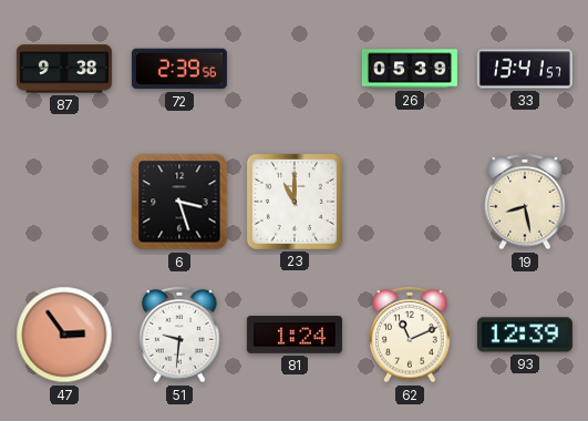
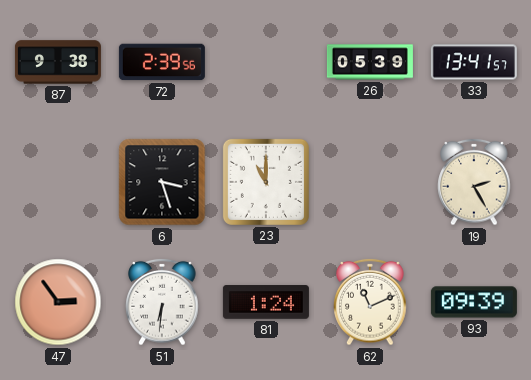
19: 8:28 -> 2:25
51: 9:31 -> 6:31
93: 12:39 -> 09:39
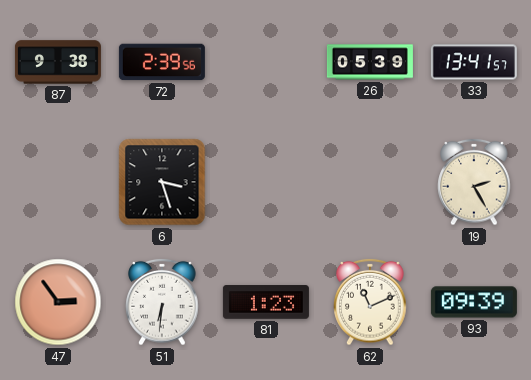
23: 11:00 -> none
81: 1:24 -> 1:23
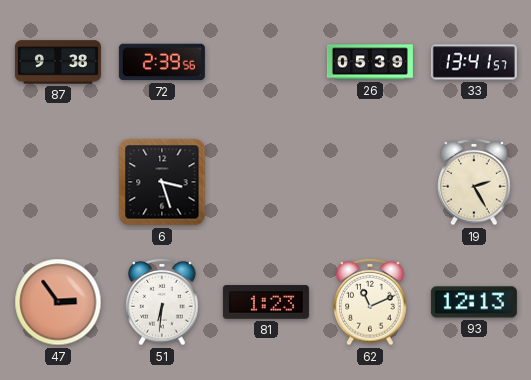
93: 09:39 -> 12:13
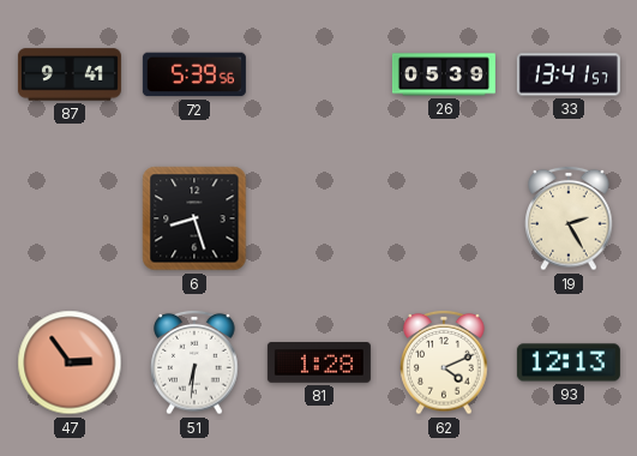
87: 9:38 -> 9:41
72: 2:39 -> 5:39
6: 3:27 -> 8:27
81: 1:23 -> 1:28
62: 11:11 -> 4:11
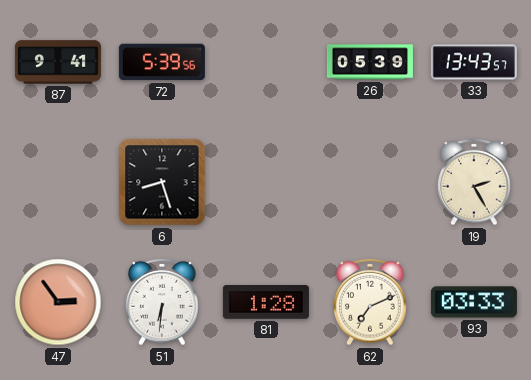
33: 13:41 -> 13:43
62: 4:11 -> 7:11
93: 12:13 -> 03:33
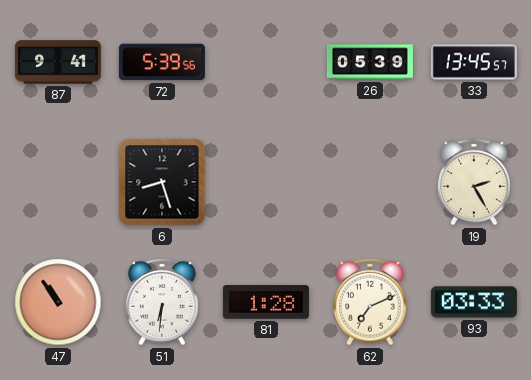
33: 13:43 -> 13:45
47: 2:54 -> 10:54
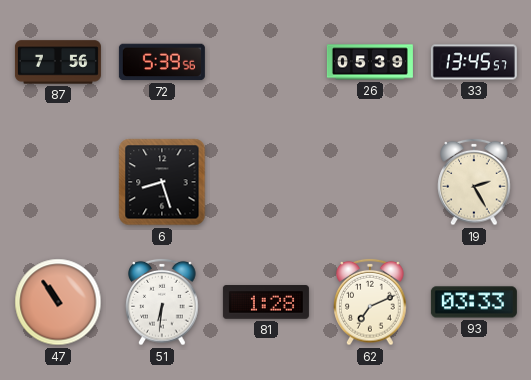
87: 9:41 -> 7:56
